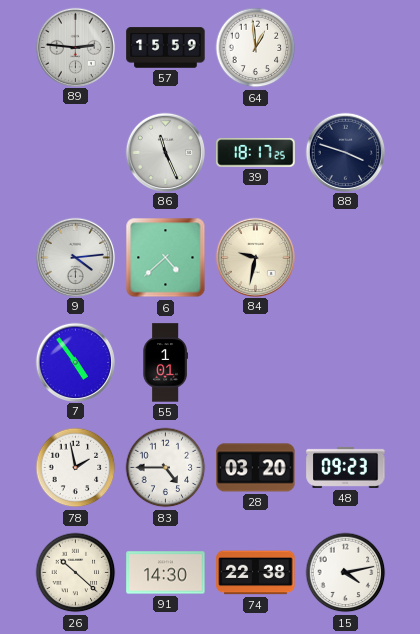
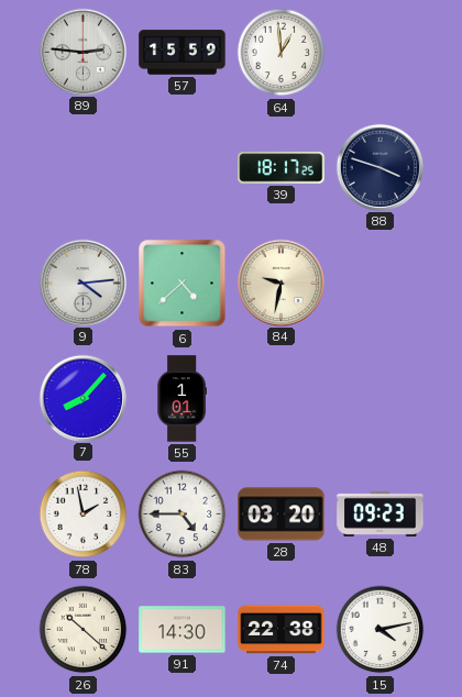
86: 11:26 -> none
7: 4:54 -> 8:07
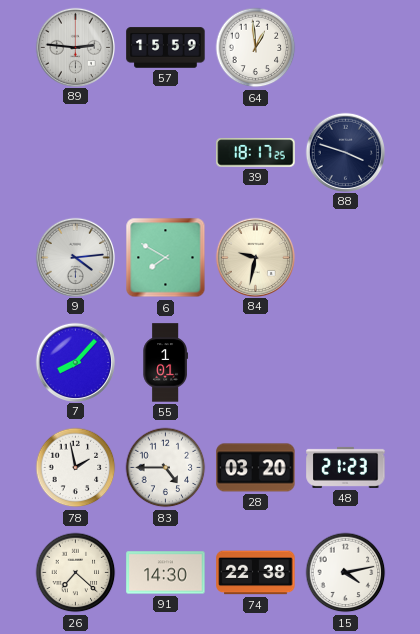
6: 4:38 -> 7:50
48: 09:23 -> 21:23
26: 10:22 -> 7:22
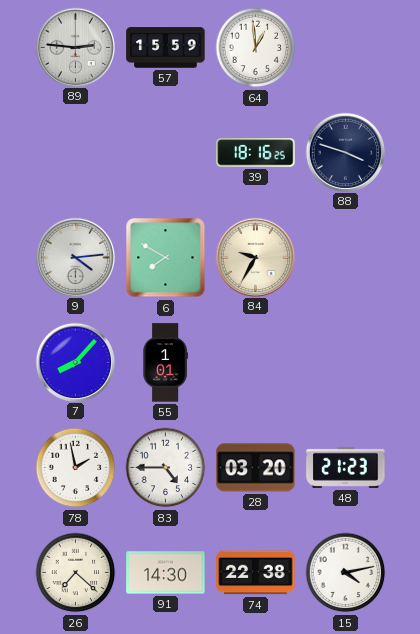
39: 18:17 -> 18:16
84: 9:32 -> 9:35
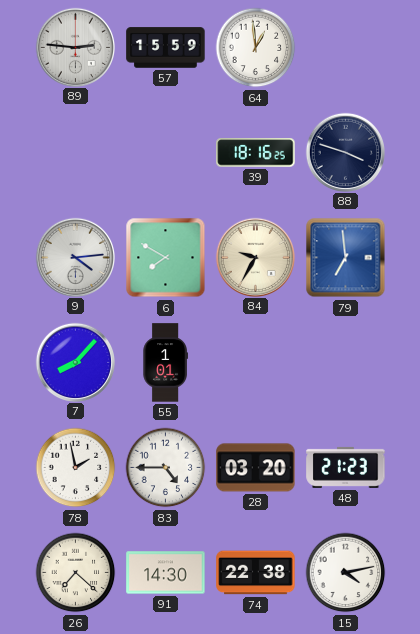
79: none -> 6:59
